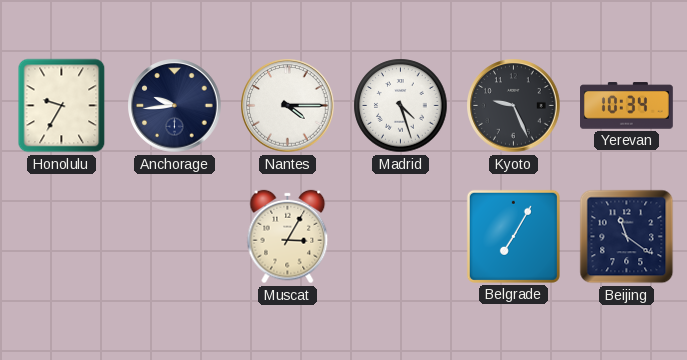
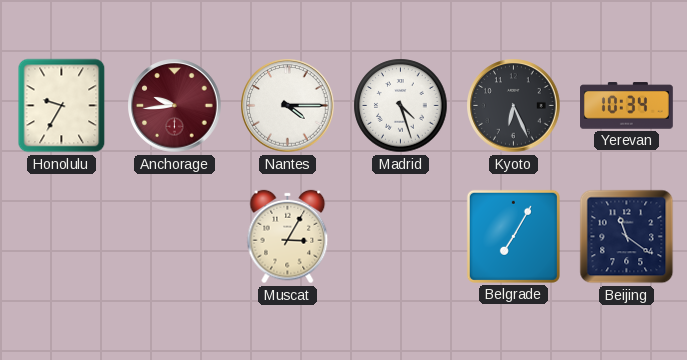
Anchorage dial: navy -> burgundy
Kyoto: 9:26 -> 6:26
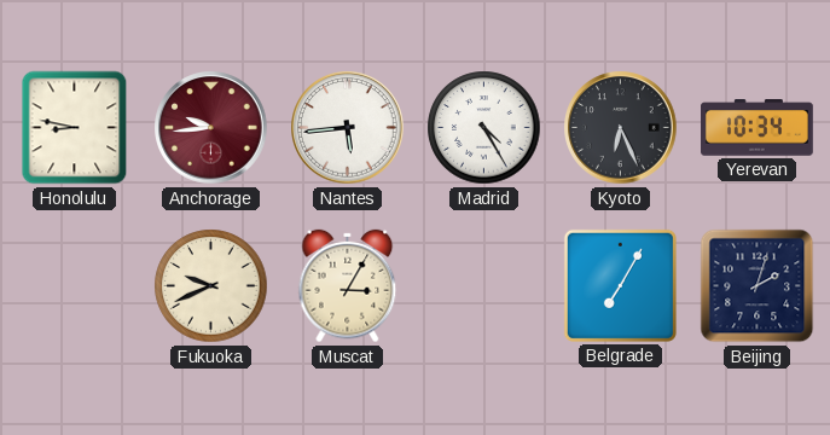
Honolulu: 9:35 -> 8:47
Nantes: 4:15 -> 5:44
Madrid: 4:27 -> 4:25
Fukuoka: none -> 9:41
Beijing: 11:21 -> 2:03
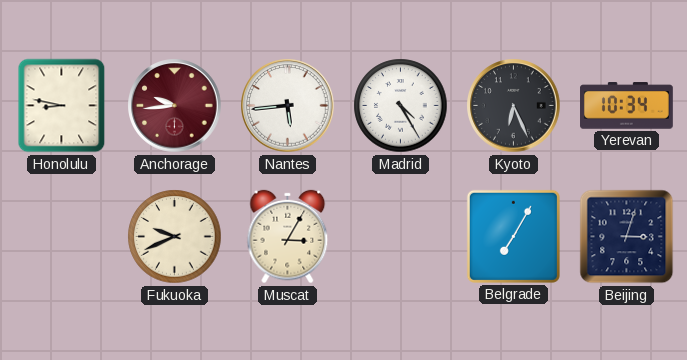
Beijing: 2:03 -> 3:03
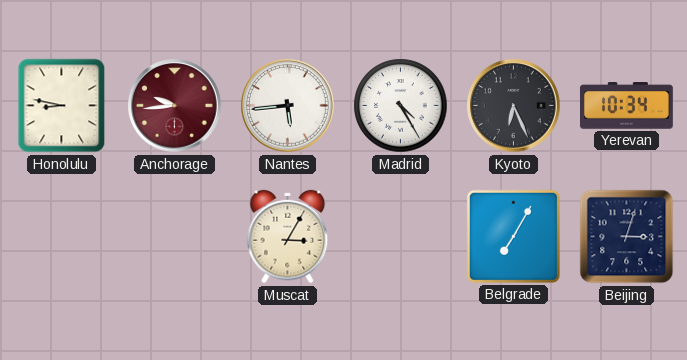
Fukuoka: 9:41 -> none
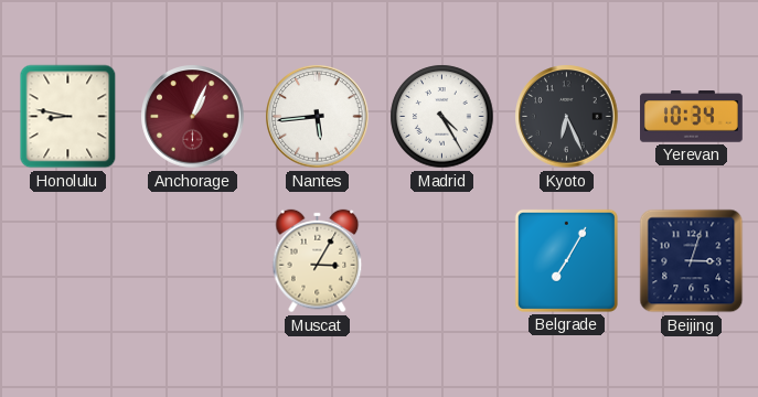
Anchorage: 9:44 -> 1:04
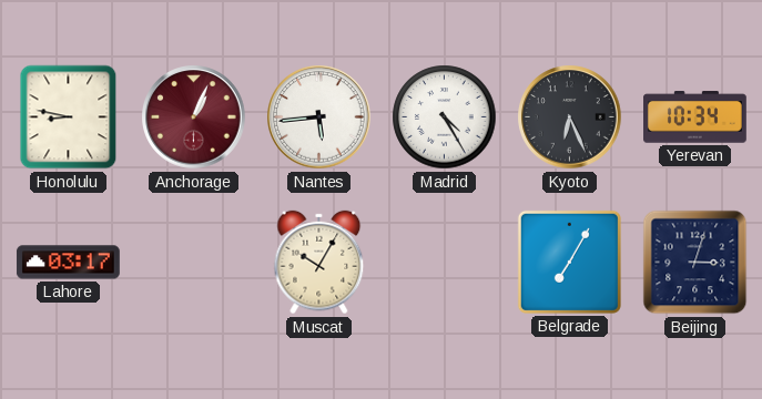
Lahore: none -> 03:17
Muscat: 3:05 -> 10:05
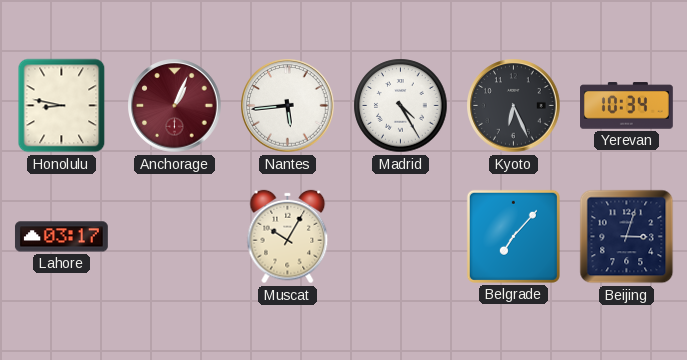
Belgrade: 7:05 -> 7:07
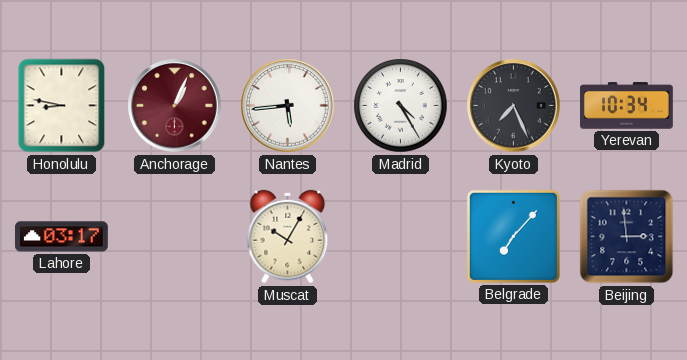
Kyoto: 6:26 -> 7:26
Beijing: 3:03 -> 2:59
